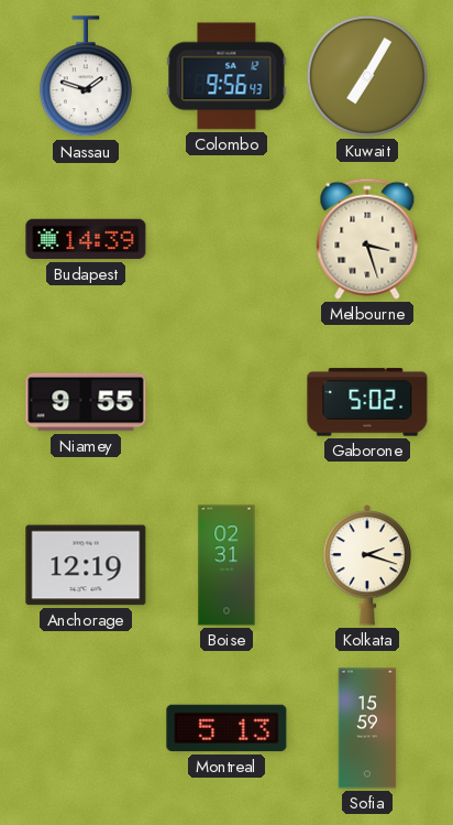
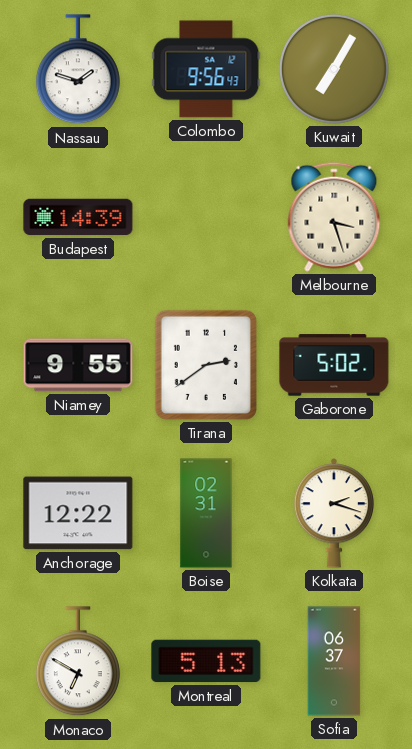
Tirana: none -> 2:39
Anchorage: 12:19 -> 12:22
Monaco: none -> 6:50
Sofia: 15:59 -> 06:37
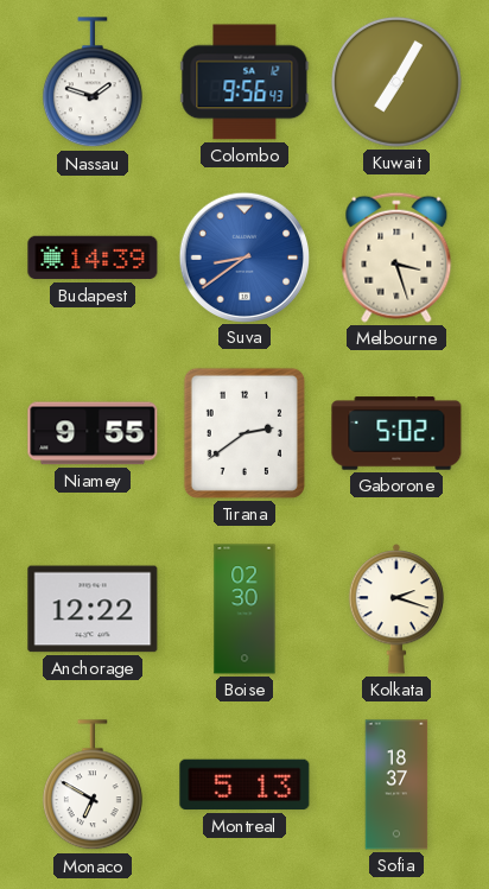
Suva: none -> 8:39
Boise: 02:31 -> 02:30
Sofia: 06:37 -> 18:37
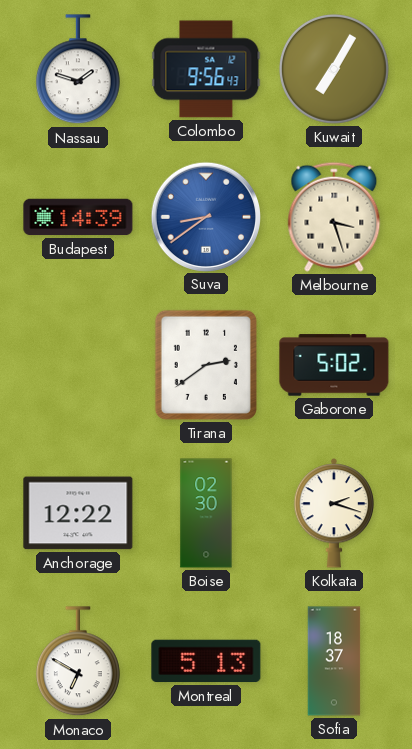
Niamey: 9:55 -> none
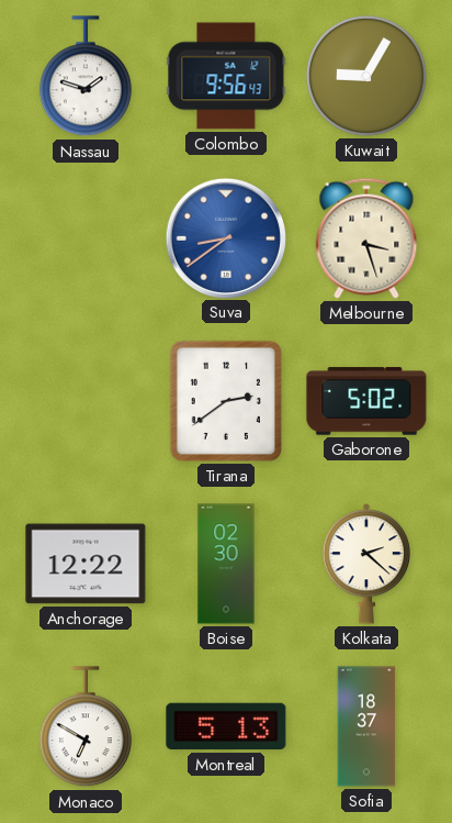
Kuwait: 7:05 -> 9:05
Budapest: 14:39 -> none
Kolkata: 2:18 -> 2:22
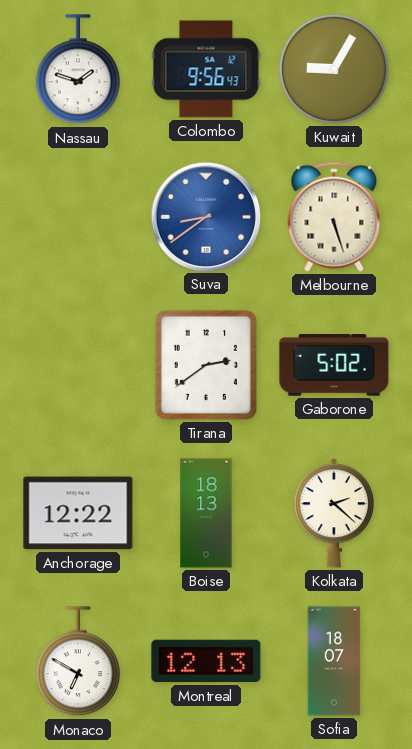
Melbourne: 3:27 -> 5:27
Boise: 02:30 -> 18:13
Montreal: 5:13 -> 12:13
Sofia: 18:37 -> 18:07
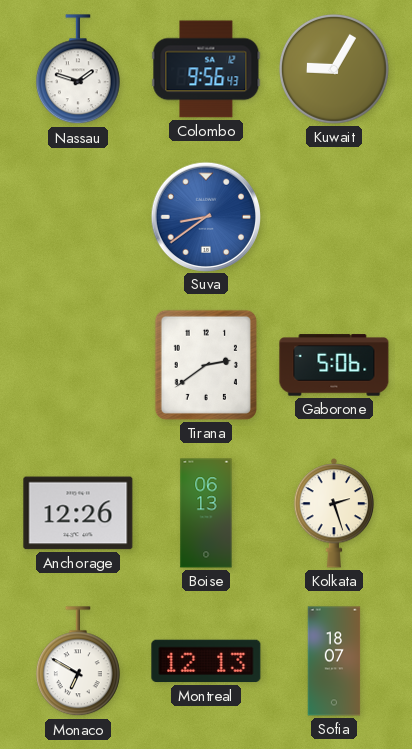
Melbourne: 5:27 -> none
Gaborone: 5:02 -> 5:06
Anchorage: 12:22 -> 12:26
Boise: 18:13 -> 06:13
Kolkata: 2:22 -> 2:27
